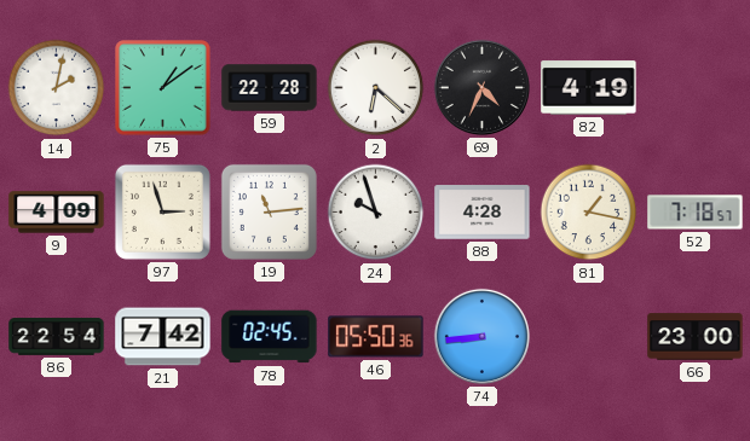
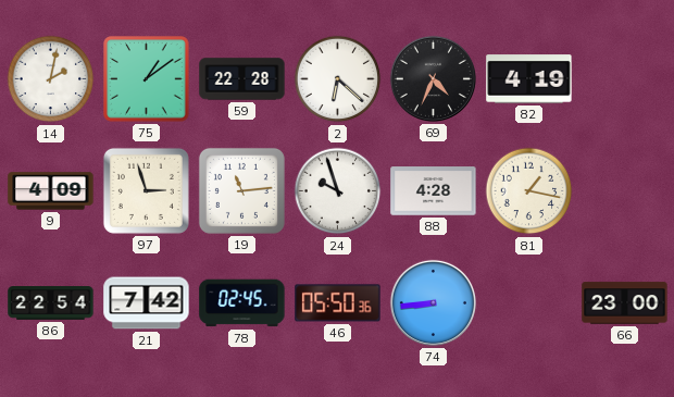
52: 7:18 -> none
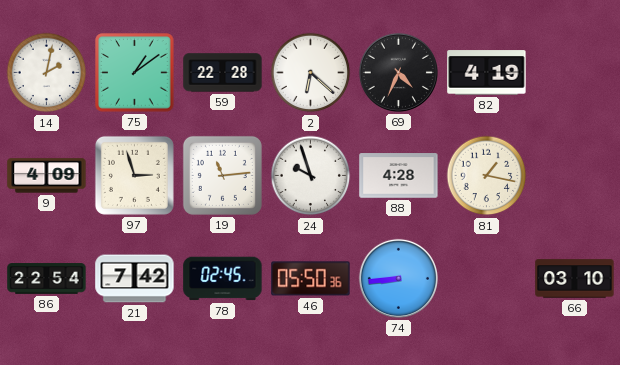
66: 23:00 -> 03:10
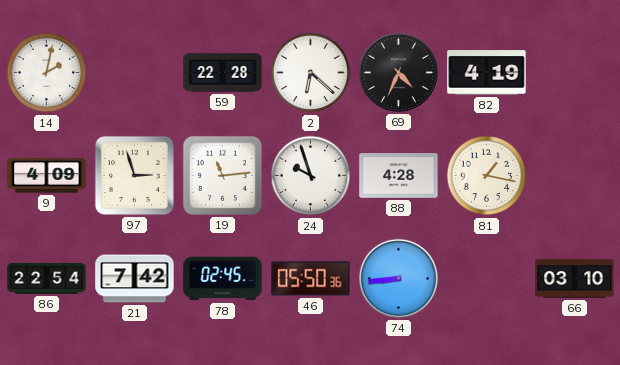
75: 1:09 -> none
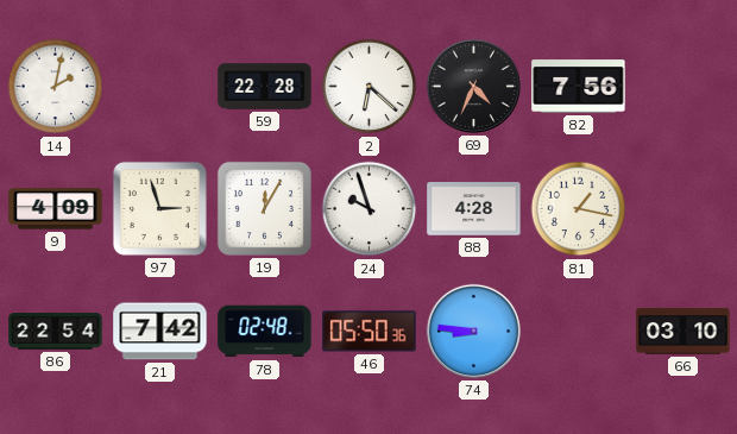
82: 4:19 -> 7:56
19: 11:14 -> 12:05
78: 02:45 -> 02:48
74: 8:44 -> 8:46
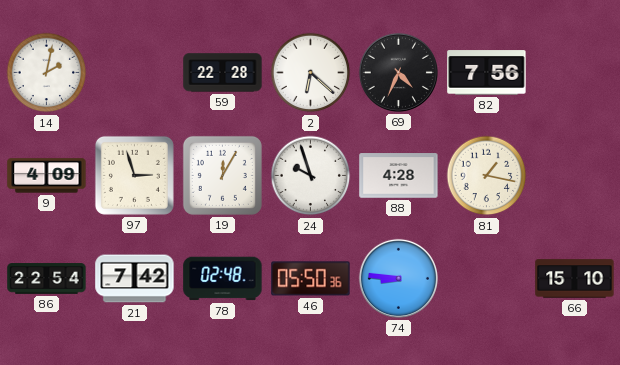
66: 03:10 -> 15:10
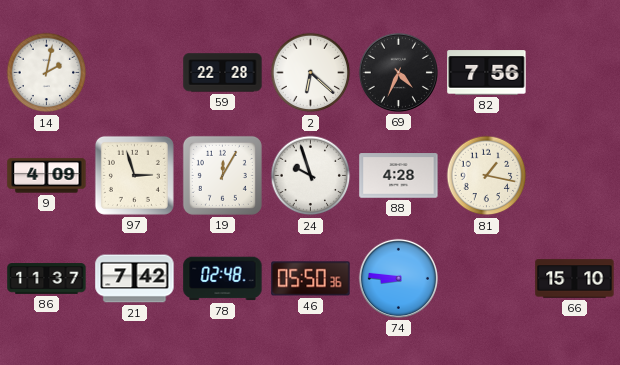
86: 22:54 -> 11:37
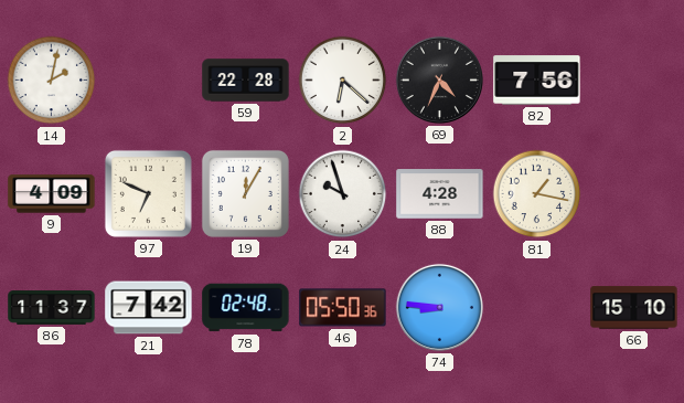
97: 2:57 -> 6:49
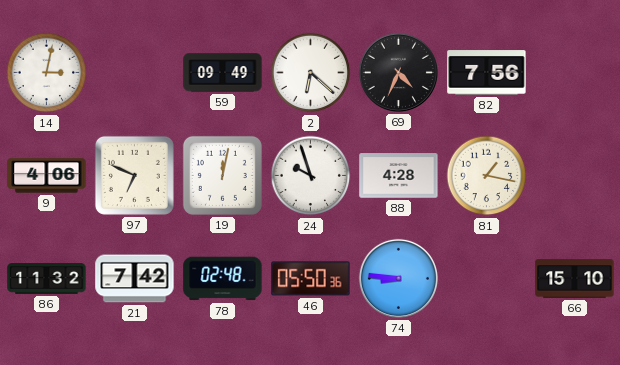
14: 2:02 -> 3:02
59: 22:28 -> 09:49
9: 4:09 -> 4:06
19: 12:05 -> 12:02
86: 11:37 -> 11:32
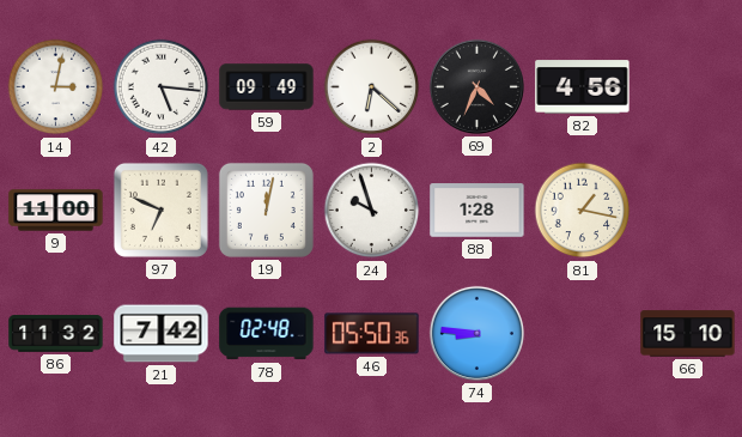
42: none -> 5:16
82: 7:56 -> 4:56
9: 4:06 -> 11:00
88: 4:28 -> 1:28
